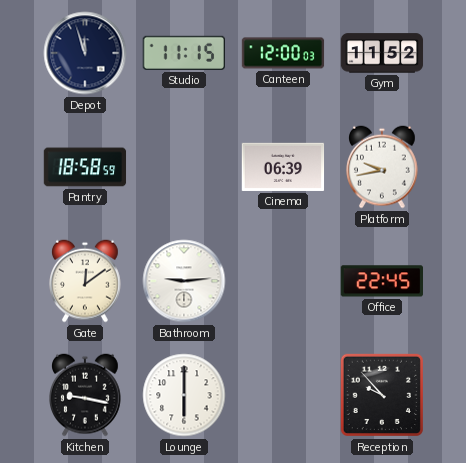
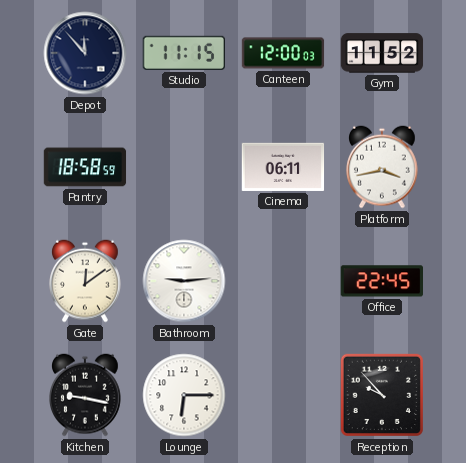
Depot: 11:57 -> 11:53
Cinema: 06:39 -> 06:11
Platform: 9:43 -> 3:43
Lounge: 6:00 -> 6:15
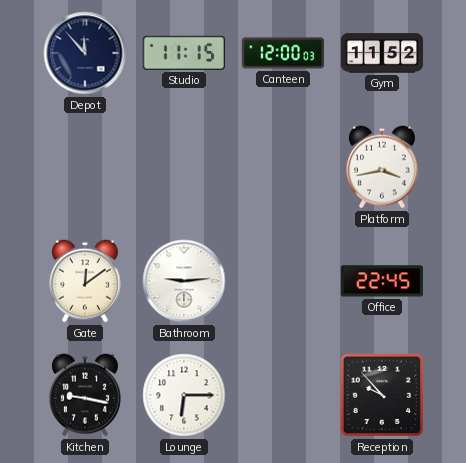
Pantry: 18:58 -> none
Cinema: 06:11 -> none
